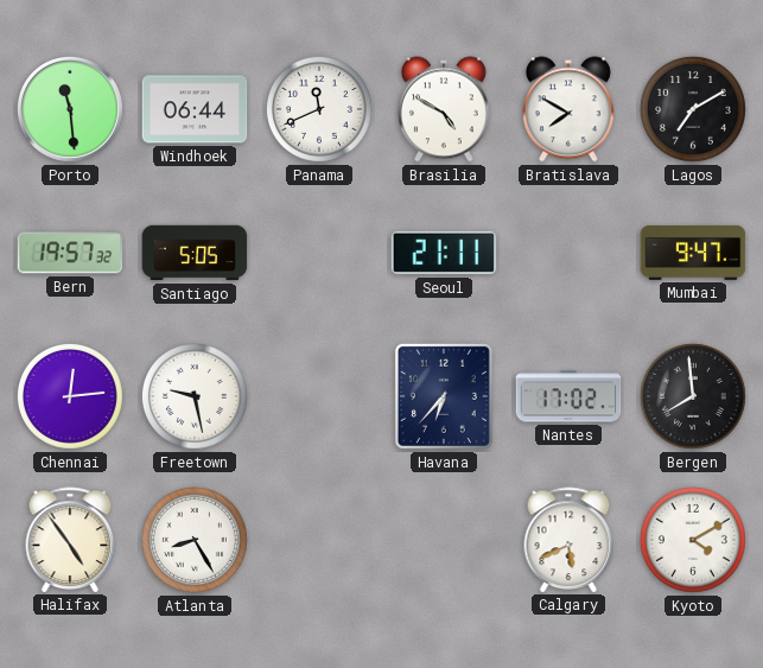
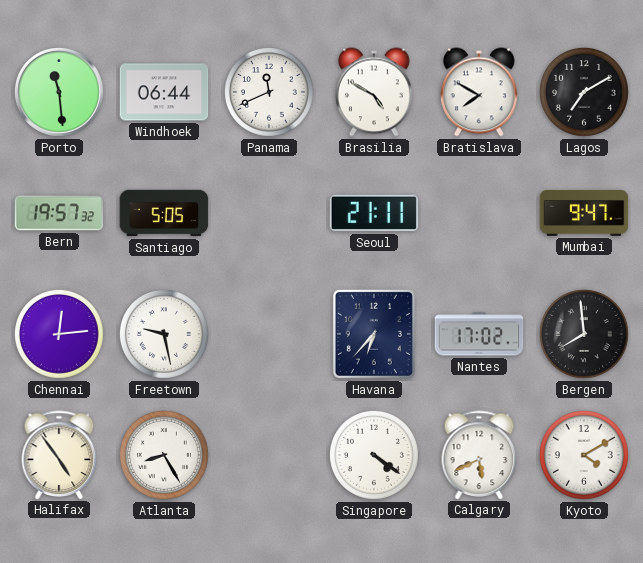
Singapore: none -> 4:21
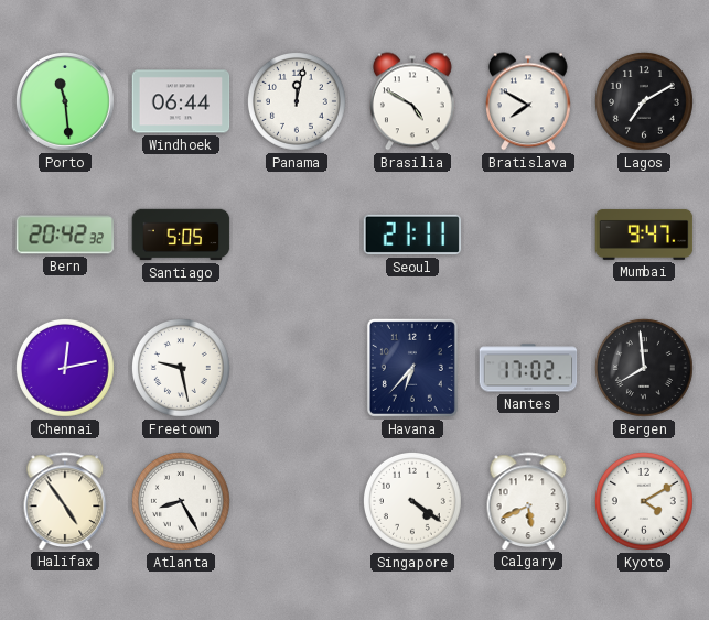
Panama: 11:41 -> 12:02
Bern: 19:57 -> 20:42
Chennai: 12:14 -> 12:13
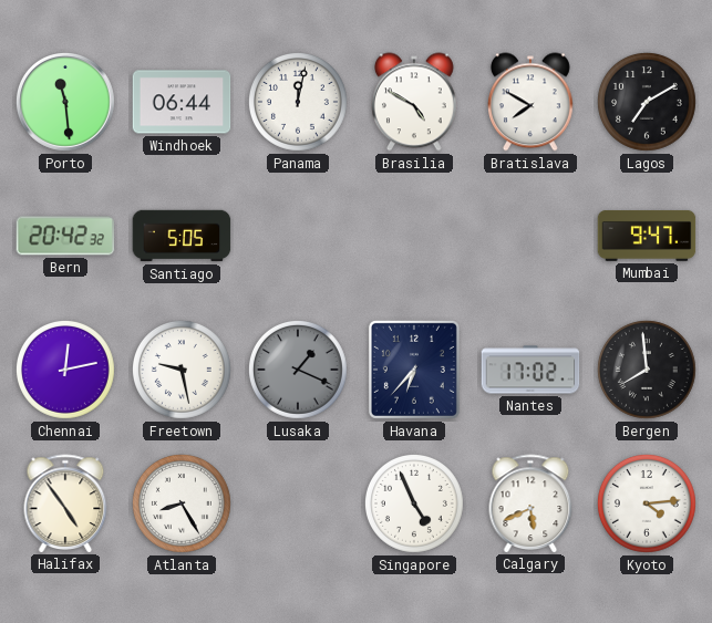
Seoul: 21:11 -> none
Lusaka: none -> 1:19
Singapore: 4:21 -> 4:56
Kyoto: 4:10 -> 4:14
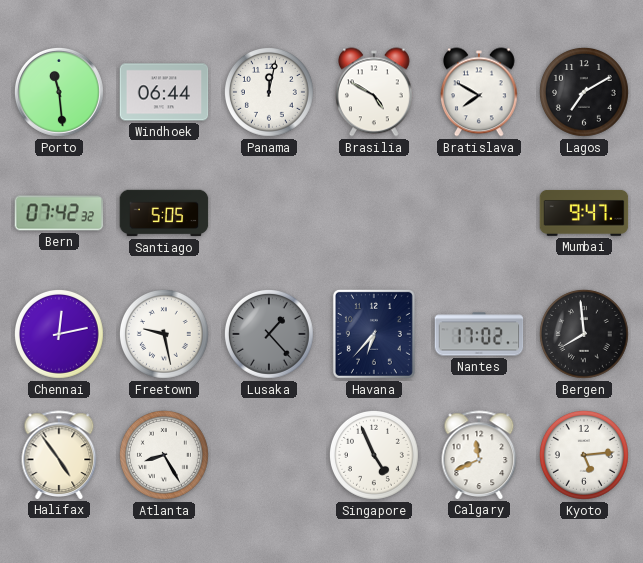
Bern: 20:42 -> 07:42
Lusaka: 1:19 -> 1:23
Calgary: 5:41 -> 11:41
Kyoto: 4:14 -> 5:14
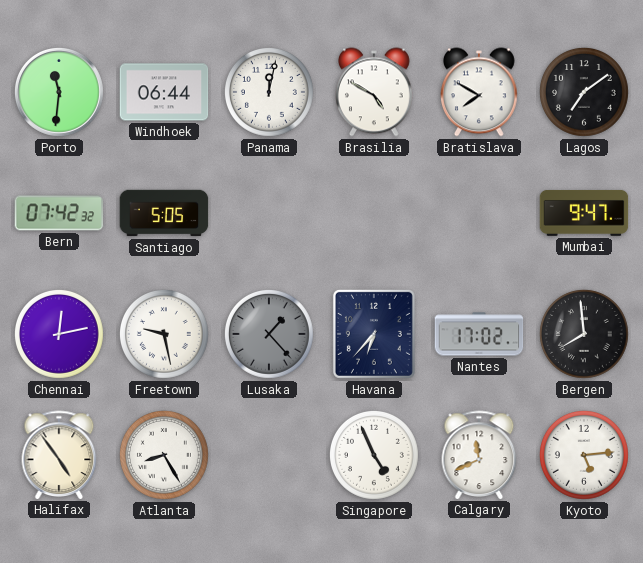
Porto: 11:29 -> 11:31
Lagos: 7:10 -> 7:09
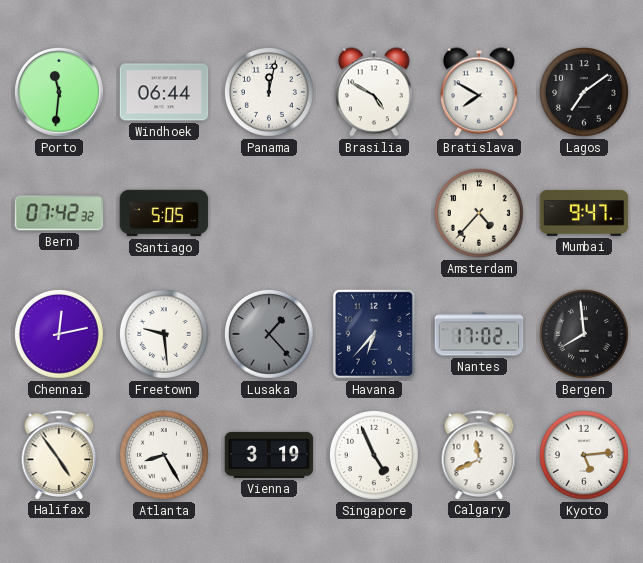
Amsterdam: none -> 4:37
Freetown: 9:28 -> 9:29
Vienna: none -> 3:19
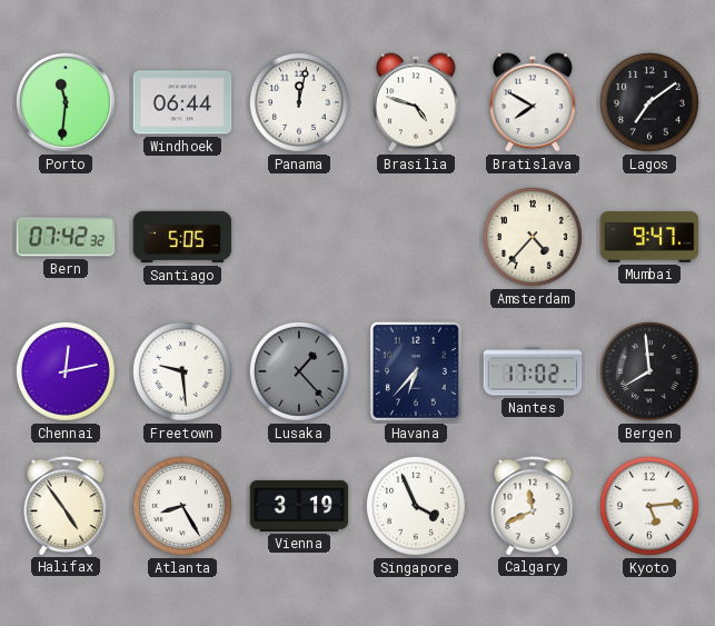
Brasilia: 4:50 -> 4:48
Singapore: 4:56 -> 3:56
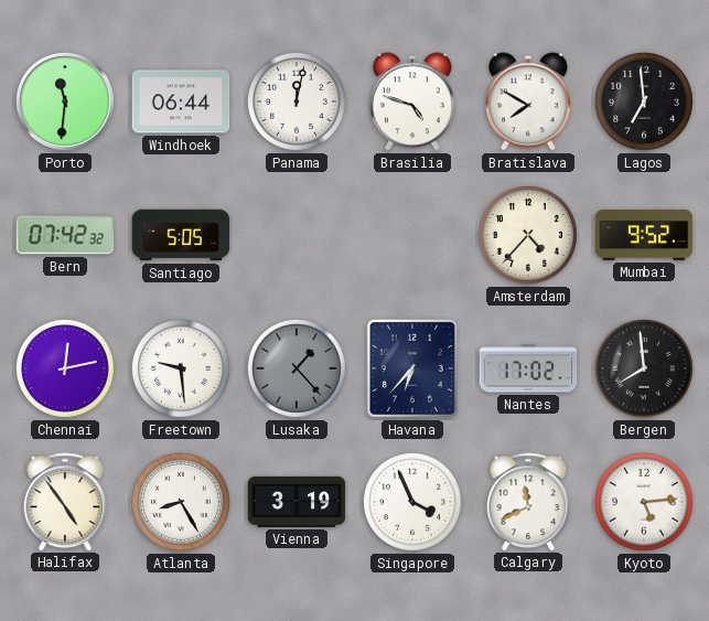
Lagos: 7:09 -> 6:59
Mumbai: 9:47 -> 9:52
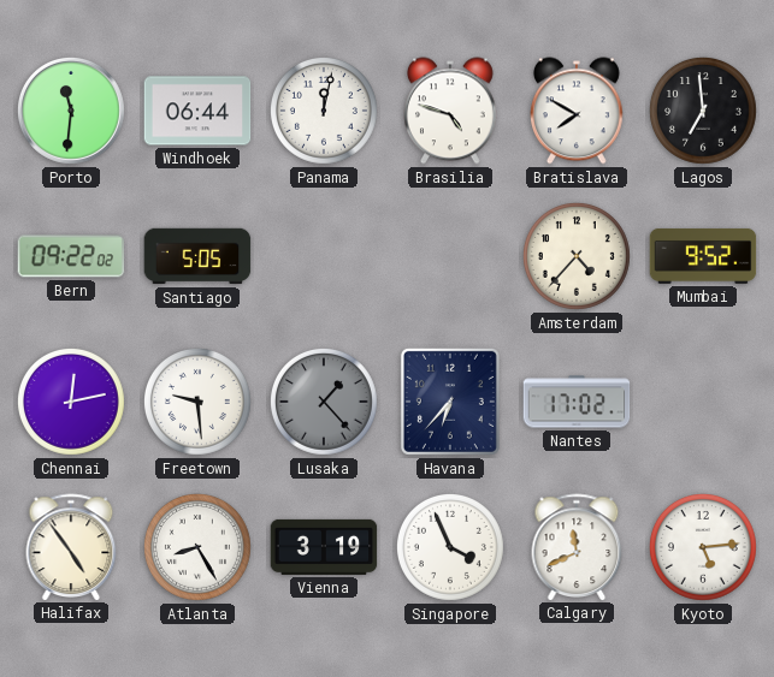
Bern: 07:42 -> 09:22
Bergen: 7:59 -> none
